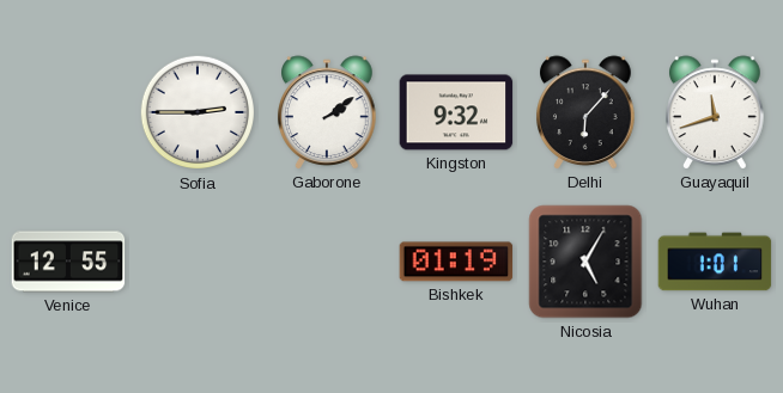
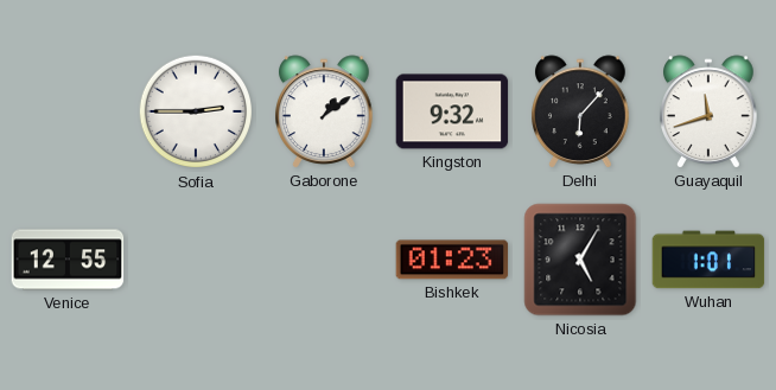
Gaborone: 2:09 -> 1:09
Bishkek: 01:19 -> 01:23
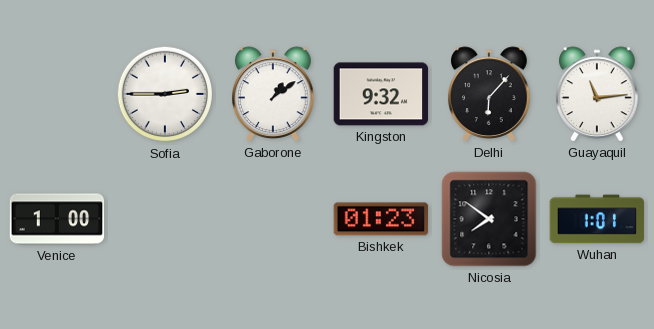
Guayaquil: 11:42 -> 11:14
Venice: 12:55 -> 1:00
Nicosia: 5:05 -> 7:51
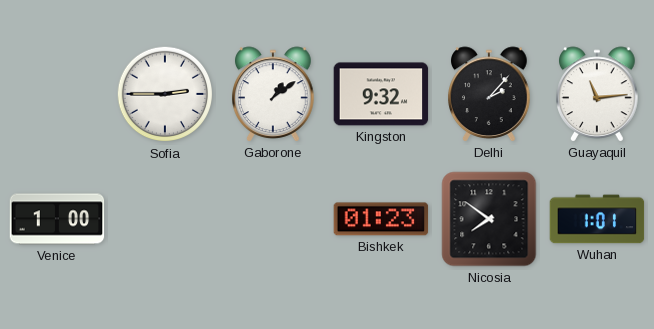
Delhi: 6:07 -> 2:07
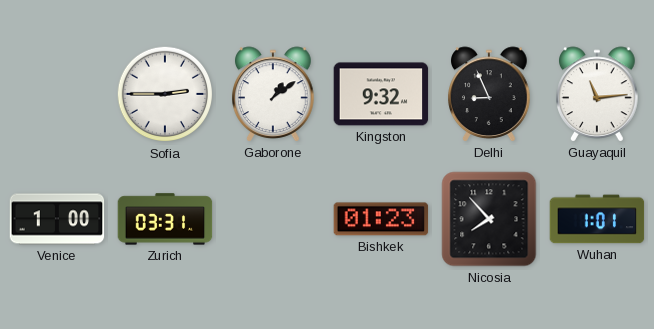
Delhi: 2:07 -> 8:56
Zurich: none -> 03:31
Nicosia: 7:51 -> 7:53
